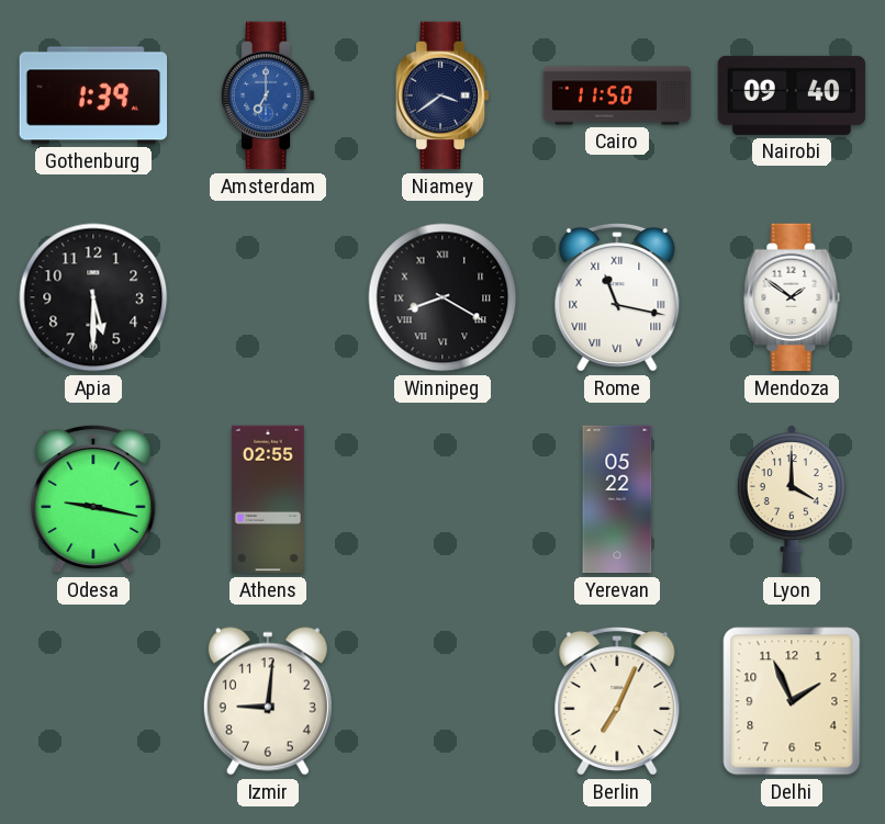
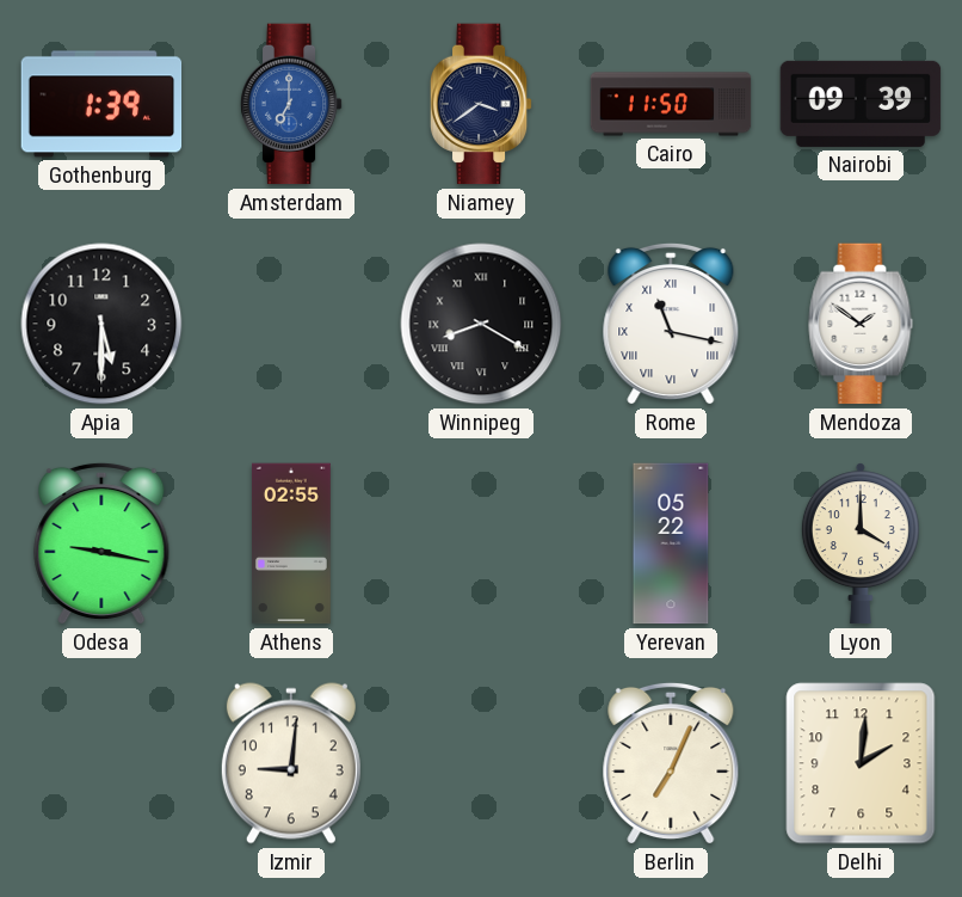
Nairobi: 09:40 -> 09:39
Delhi: 1:56 -> 2:01
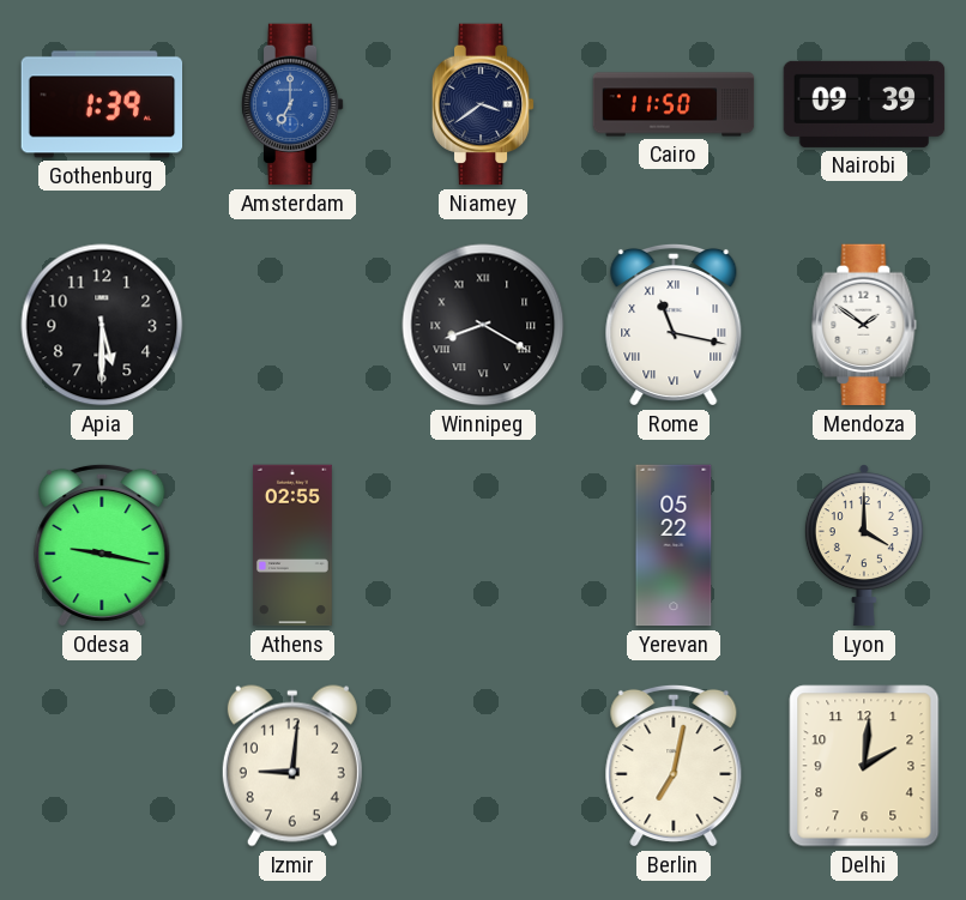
Berlin: 7:04 -> 7:02
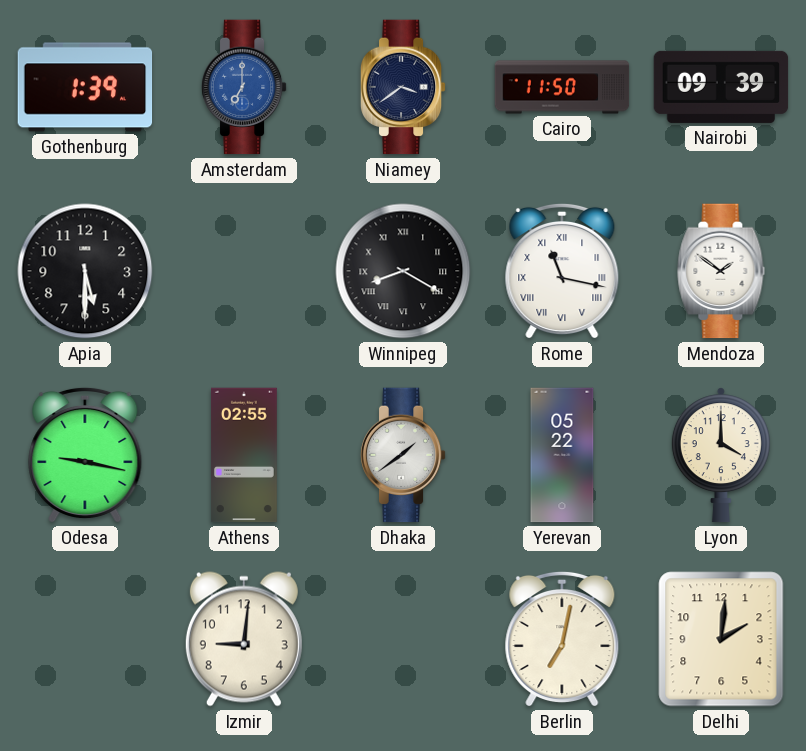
Dhaka: none -> 1:39
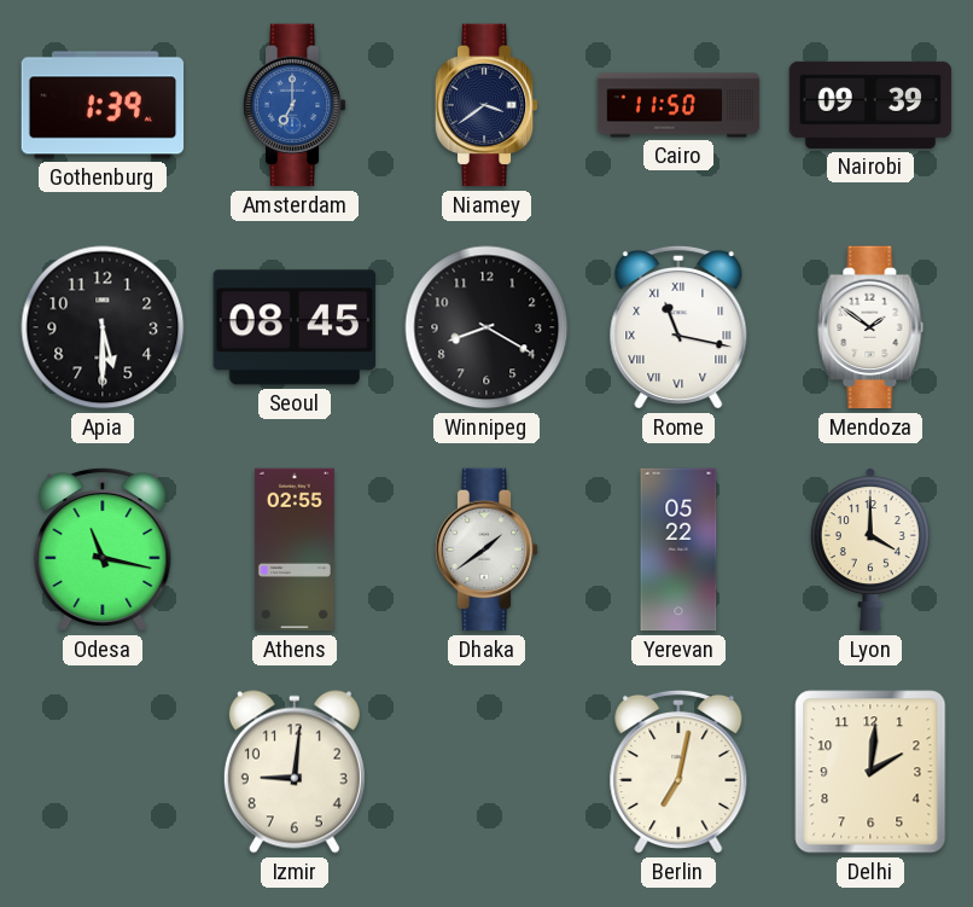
Seoul: none -> 08:45
Winnipeg numerals: Roman -> Arabic
Odesa: 9:17 -> 11:17
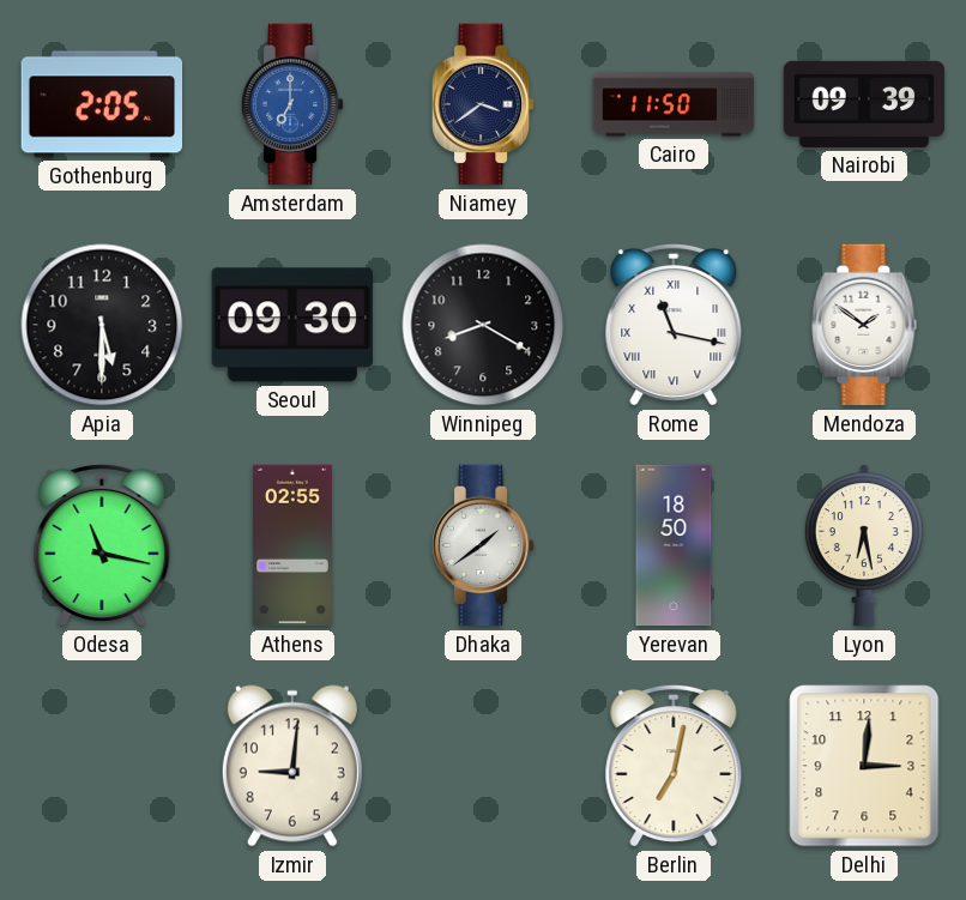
Gothenburg: 1:39 -> 2:05
Seoul: 08:45 -> 09:30
Yerevan: 05:22 -> 18:50
Lyon: 4:00 -> 6:28
Delhi: 2:01 -> 3:01
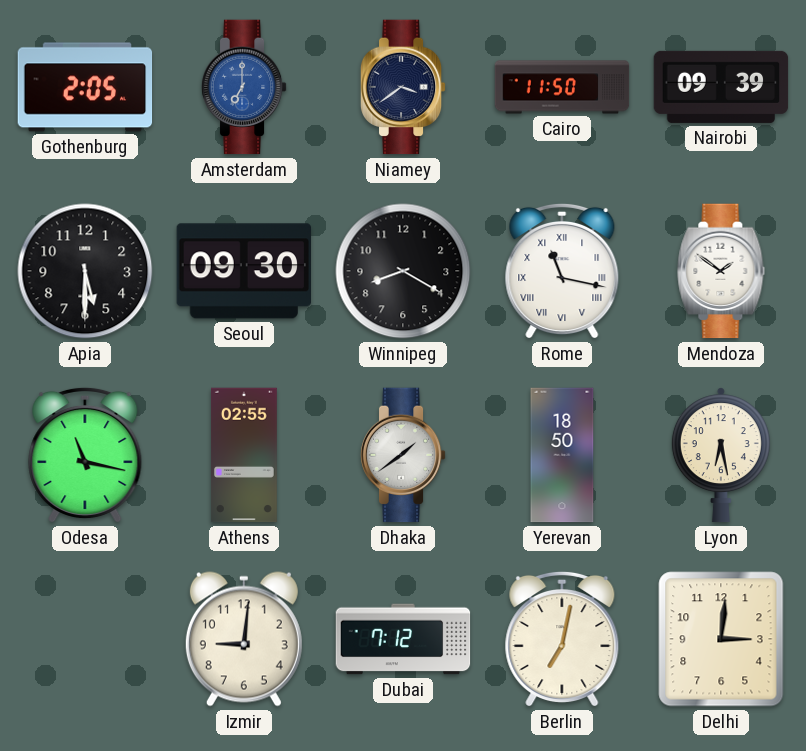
Dubai: none -> 7:12
